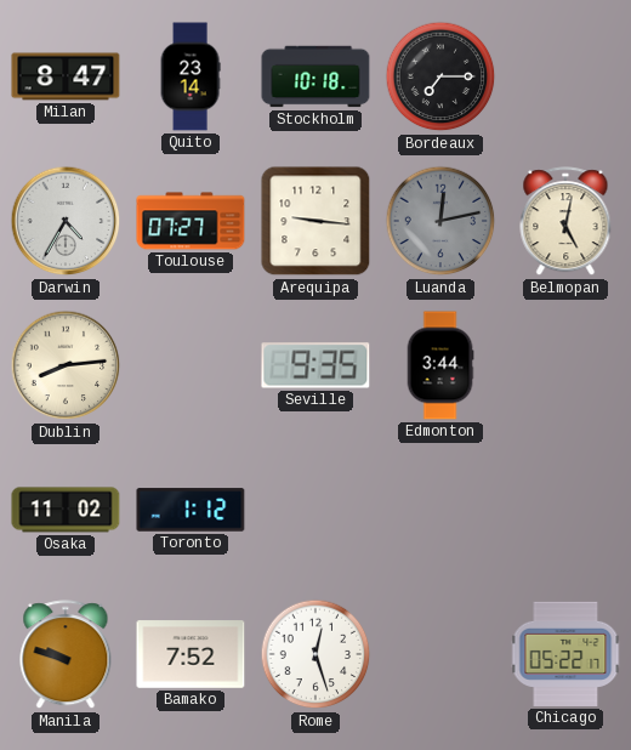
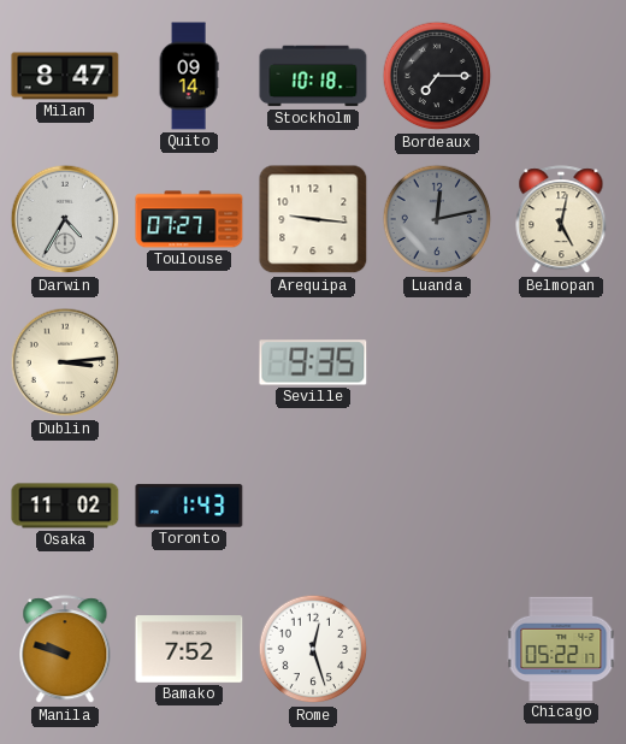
Quito: 23:14 -> 09:14
Dublin: 8:14 -> 3:14
Edmonton: 3:44 -> none
Toronto: 1:12 -> 1:43
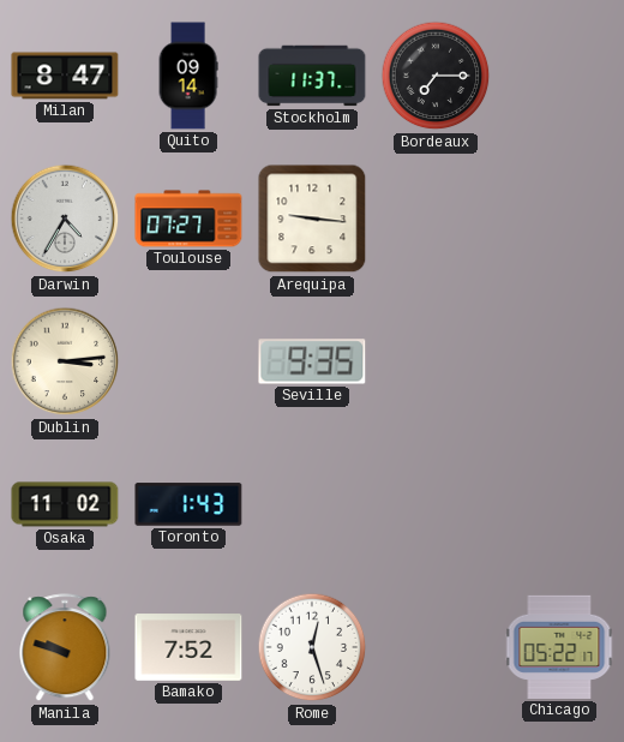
Stockholm: 10:18 -> 11:37
Luanda: 12:13 -> none
Belmopan: 5:02 -> none
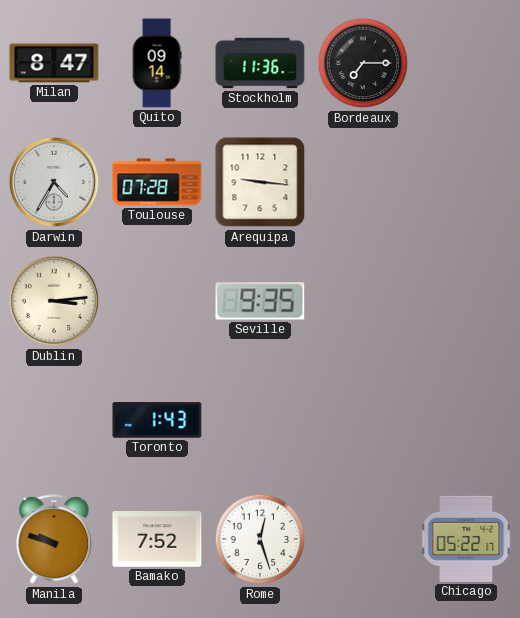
Stockholm: 11:37 -> 11:36
Toulouse: 07:27 -> 07:28
Osaka: 11:02 -> none
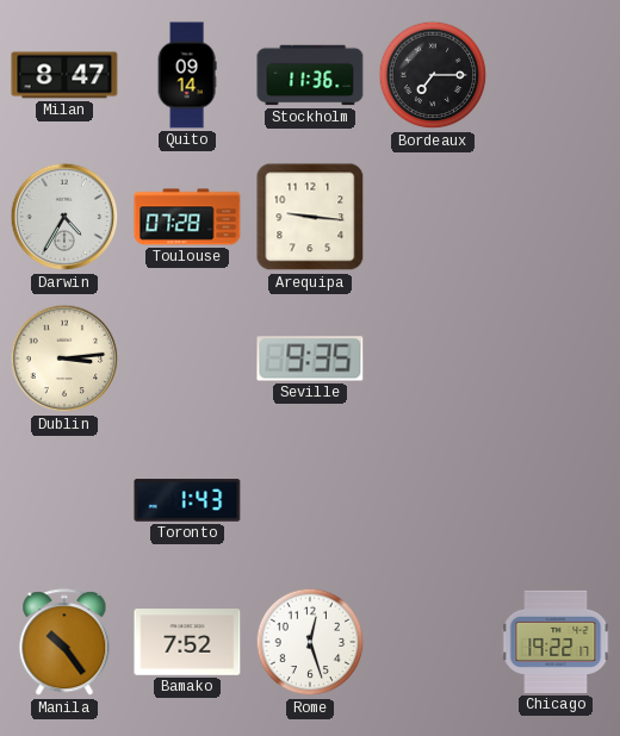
Manila: 9:48 -> 10:24
Chicago: 05:22 -> 19:22
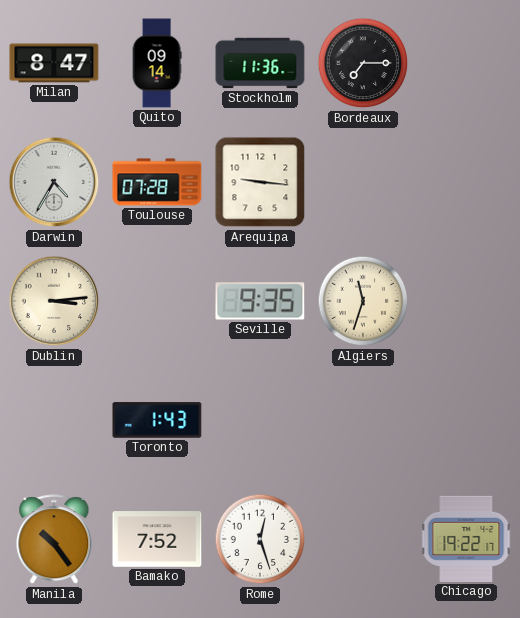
Algiers: none -> 11:33
